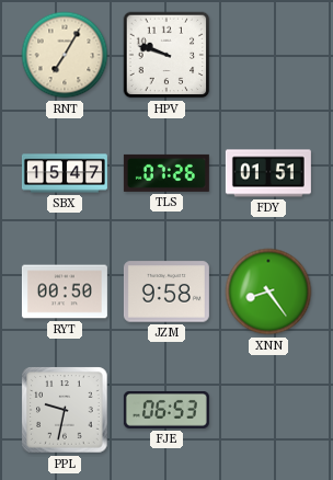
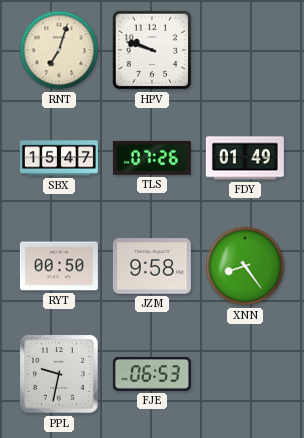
RNT: 7:05 -> 7:03
FDY: 01:51 -> 01:49
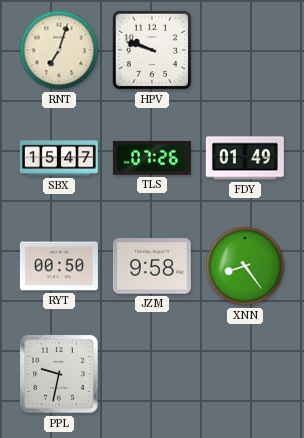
FJE: 06:53 -> none
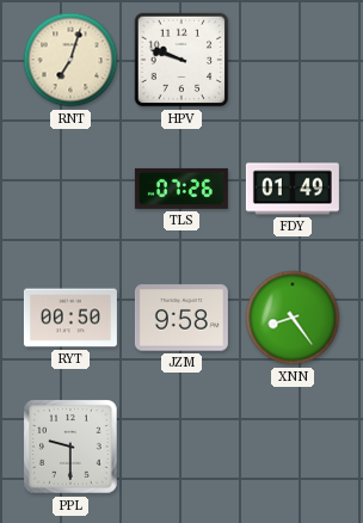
SBX: 15:47 -> none
PPL: 9:32 -> 9:30
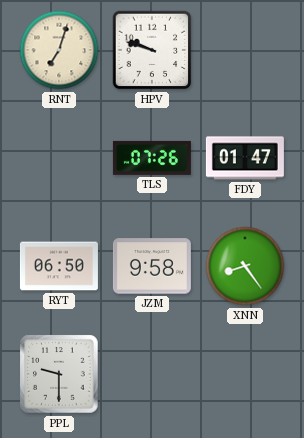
FDY: 01:49 -> 01:47
RYT: 00:50 -> 06:50
